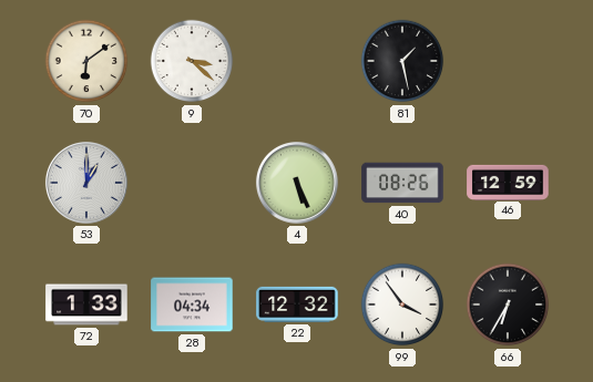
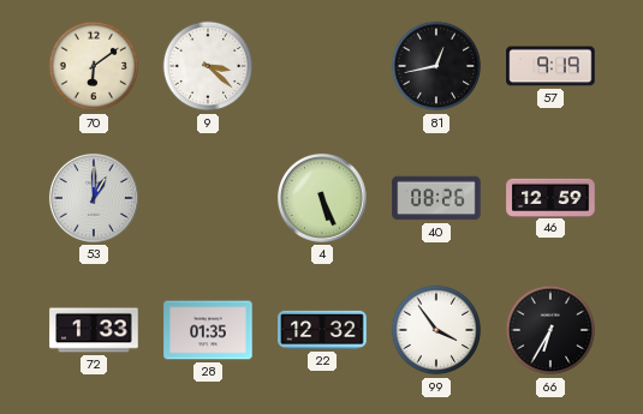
81: 1:28 -> 12:43
57: none -> 9:19
28: 04:34 -> 01:35
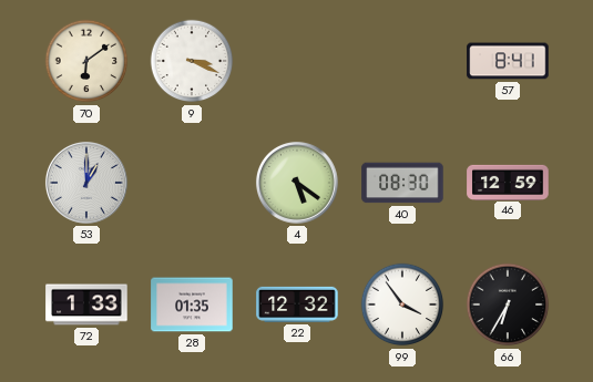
9: 3:22 -> 3:19
81: 12:43 -> none
57: 9:19 -> 8:41
4: 5:26 -> 5:21
40: 08:26 -> 08:30
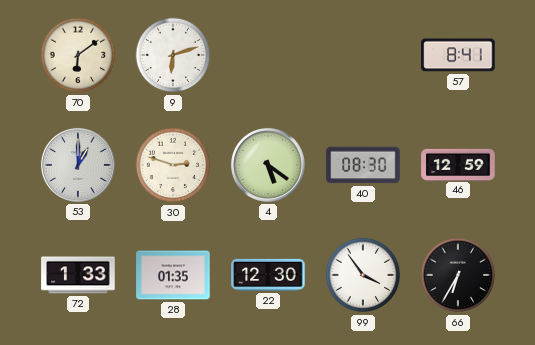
9: 3:19 -> 6:12
30: none -> 2:48
22: 12:32 -> 12:30
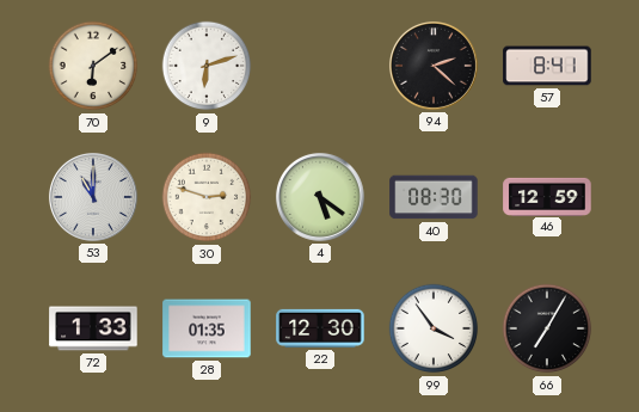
94: none -> 2:22
53: 1:00 -> 11:00
66: 6:35 -> 7:05
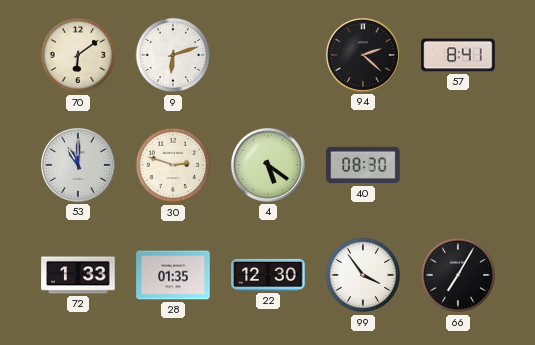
46: 12:59 -> none
